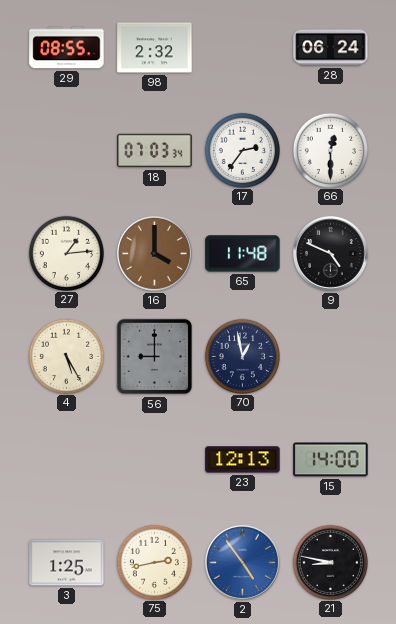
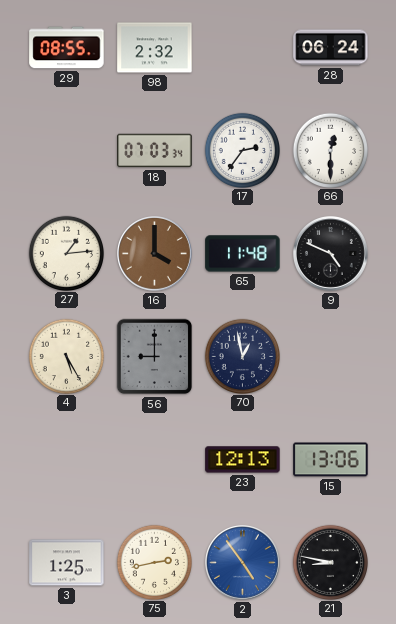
15: 14:00 -> 13:06
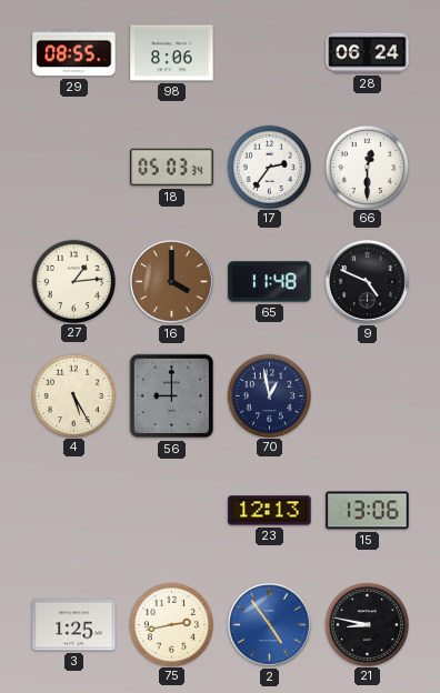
98: 2:32 -> 8:06
18: 07:03 -> 05:03
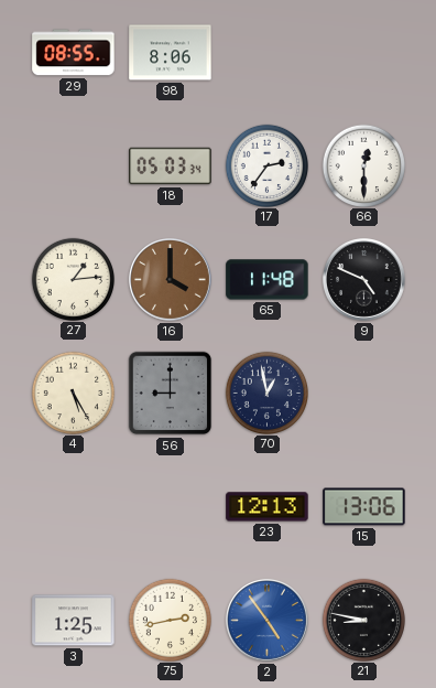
28: 06:24 -> none
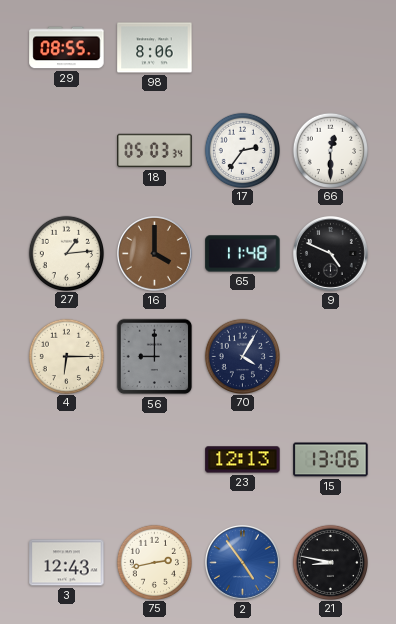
4: 5:25 -> 6:15
70: 12:58 -> 4:05
3: 1:25 -> 12:43
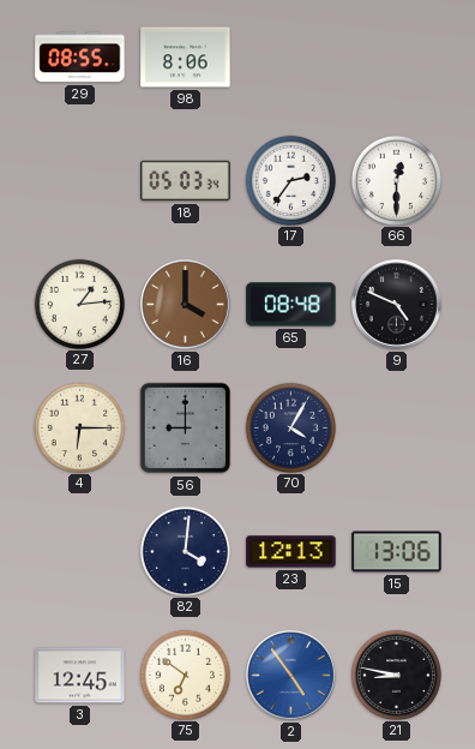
65: 11:48 -> 08:48
82: none -> 4:01
3: 12:43 -> 12:45
75: 2:43 -> 6:51
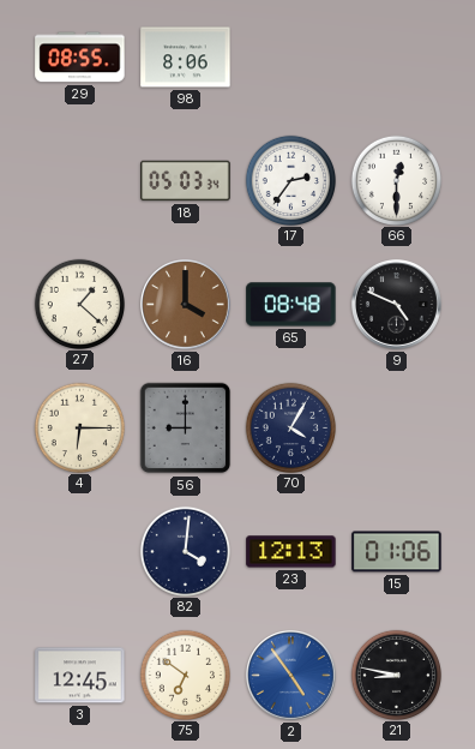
27: 1:14 -> 1:22
15: 13:06 -> 01:06
